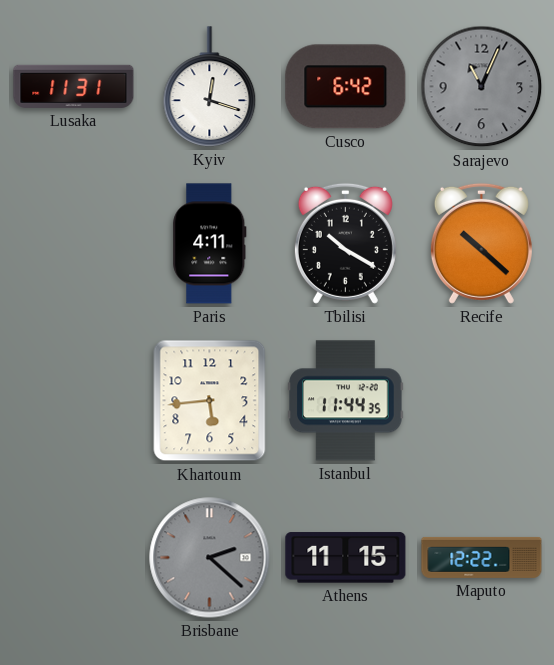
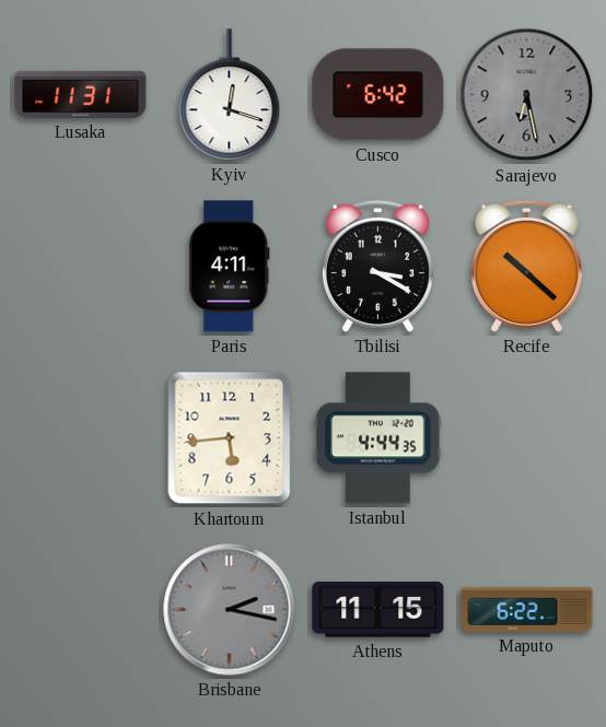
Sarajevo: 11:04 -> 6:28
Tbilisi: 10:20 -> 3:20
Istanbul: 11:44 -> 4:44
Brisbane: 2:22 -> 2:17
Maputo: 12:22 -> 6:22
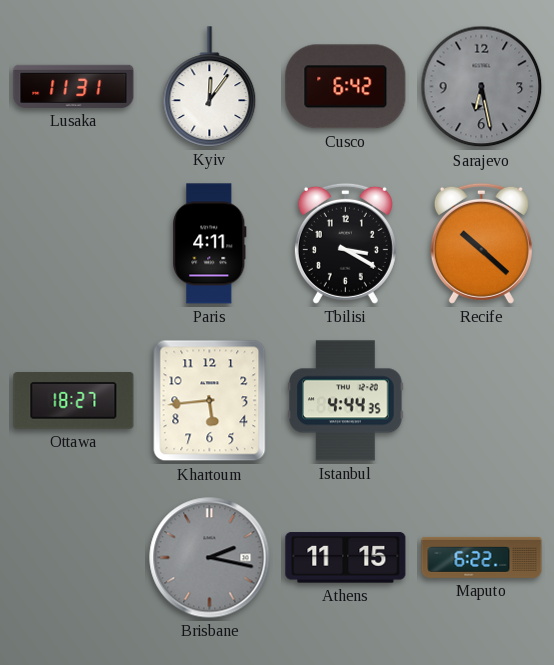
Kyiv: 12:18 -> 12:06
Ottawa: none -> 18:27
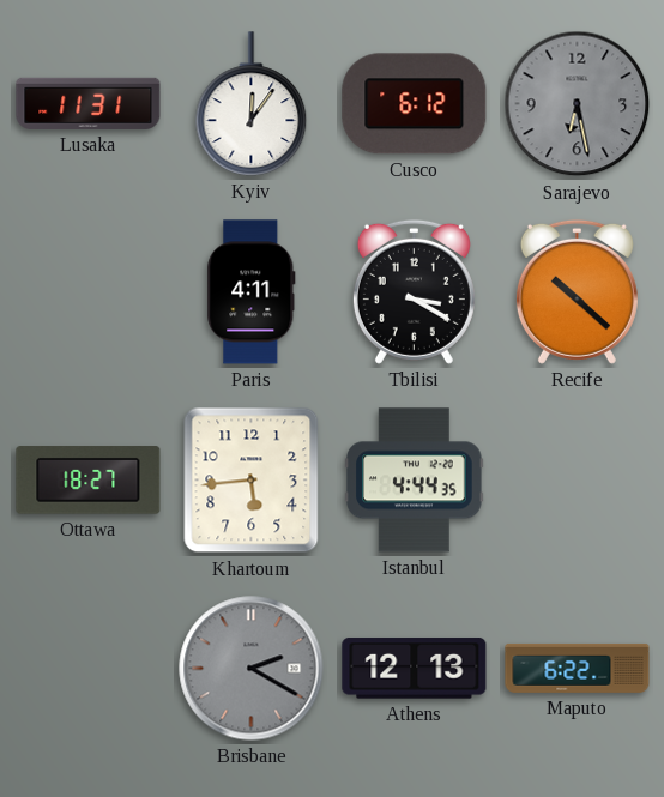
Cusco: 6:42 -> 6:12
Brisbane: 2:17 -> 2:20
Athens: 11:15 -> 12:13
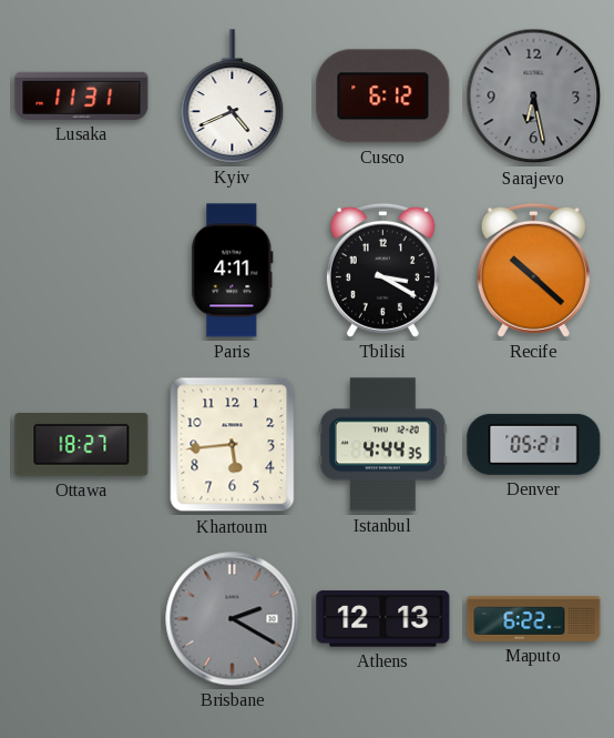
Kyiv: 12:06 -> 4:41
Denver: none -> 05:21
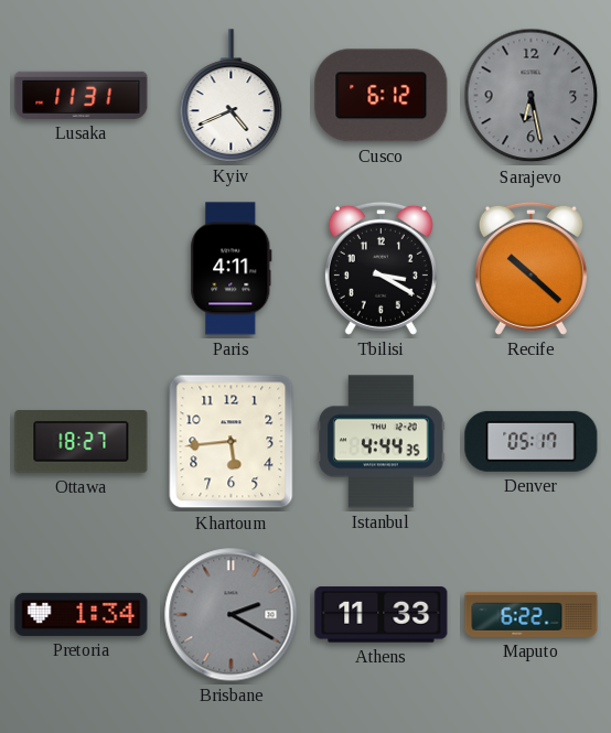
Denver: 05:21 -> 05:17
Pretoria: none -> 1:34
Athens: 12:13 -> 11:33
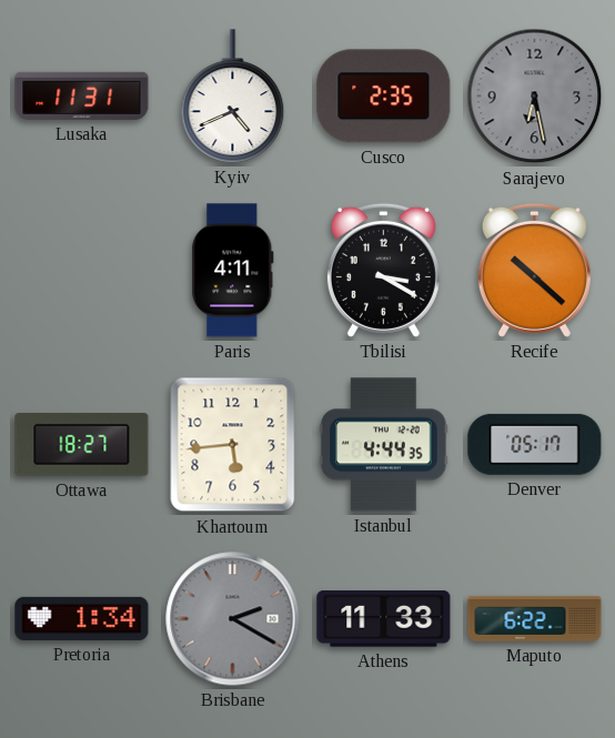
Cusco: 6:12 -> 2:35
